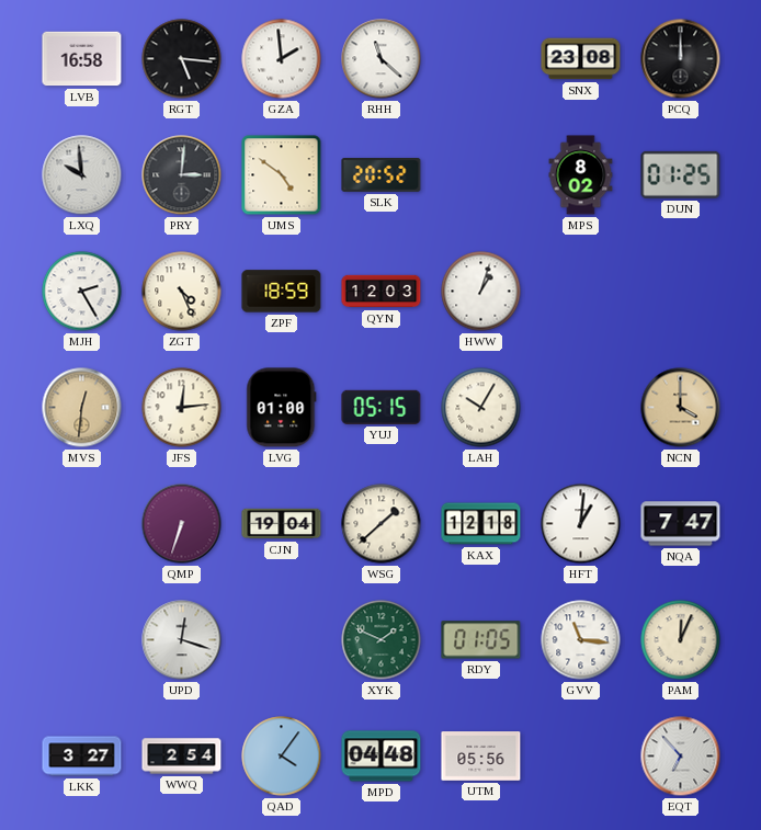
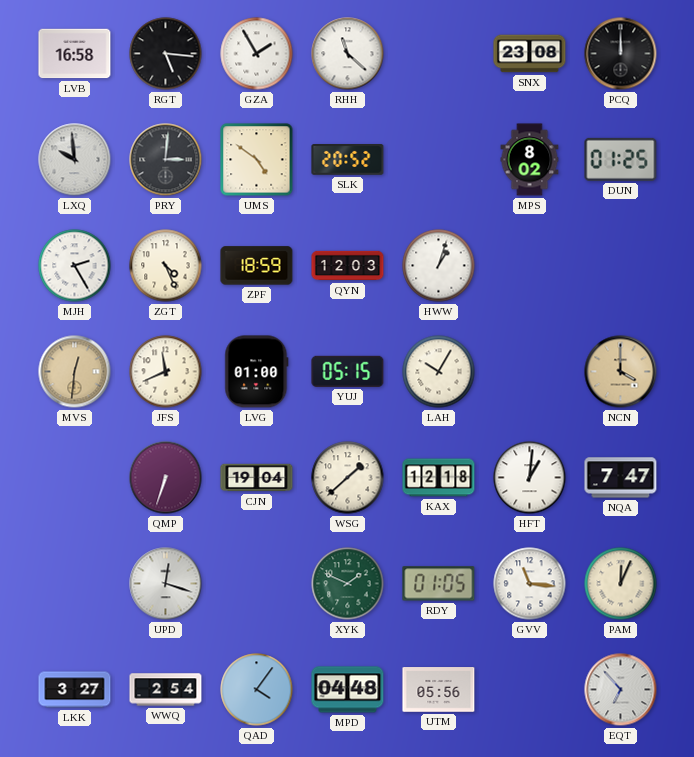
GZA: 1:59 -> 1:55
JFS: 12:14 -> 11:41
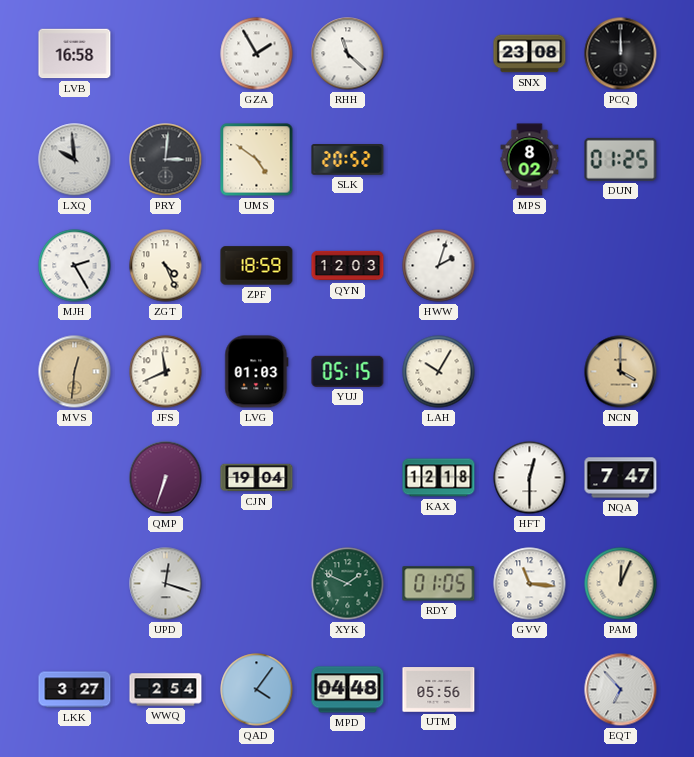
RGT: 5:16 -> none
HWW: 1:03 -> 2:03
LVG: 01:00 -> 01:03
WSG: 1:38 -> none
HFT: 1:01 -> 12:30
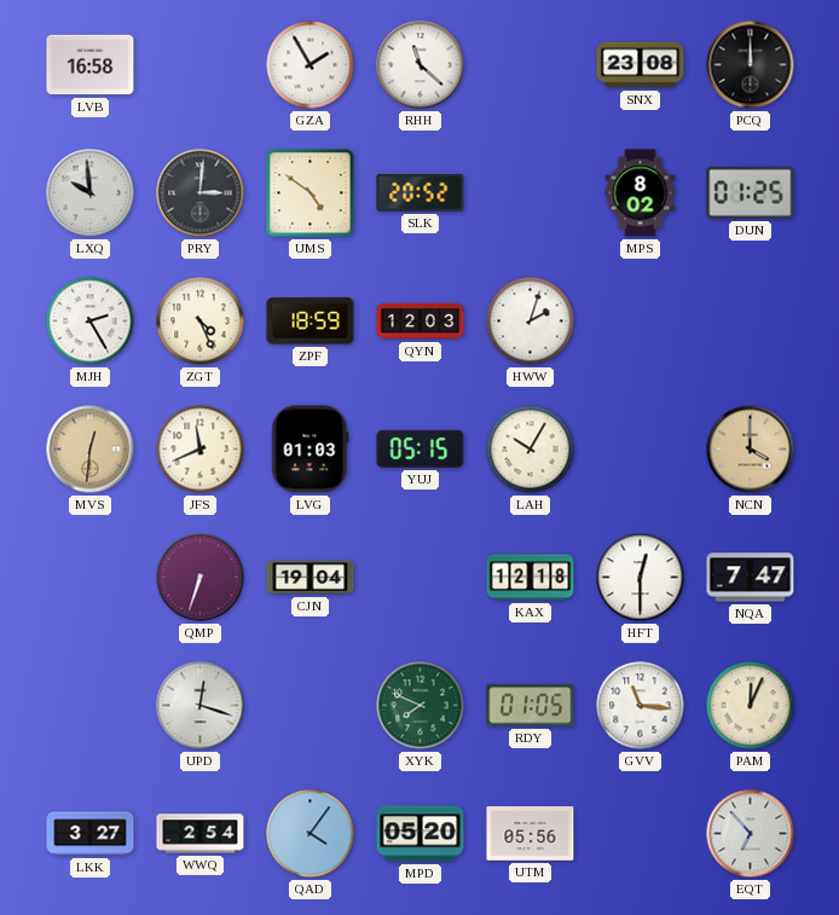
XYK: 1:49 -> 7:49
MPD: 04:48 -> 05:20
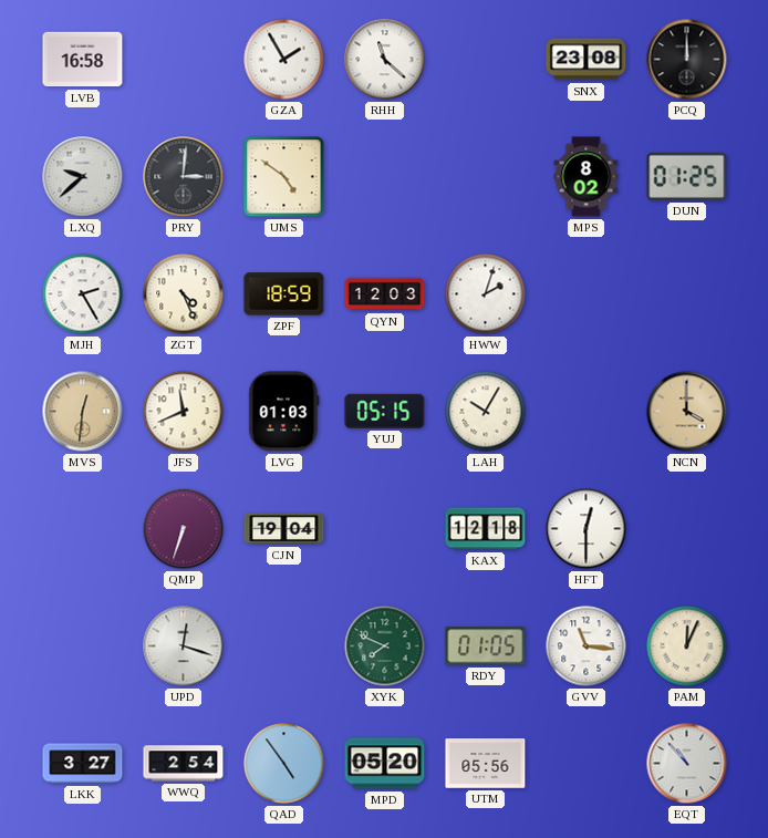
LXQ: 9:59 -> 9:38
SLK: 20:52 -> none
NQA: 7:47 -> none
QAD: 4:06 -> 4:54
EQT: 6:53 -> 10:53
